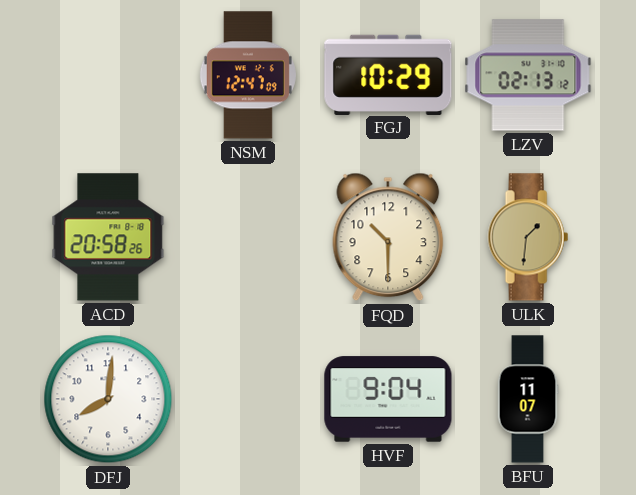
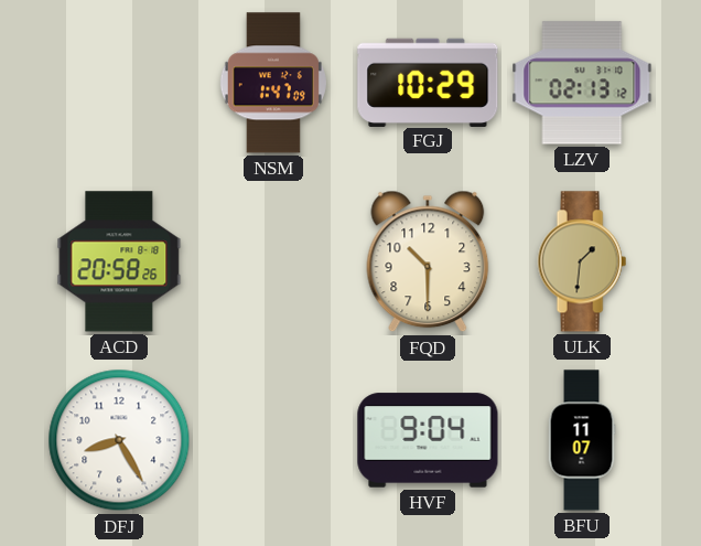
NSM: 12:47 -> 1:47
DFJ: 8:01 -> 8:25
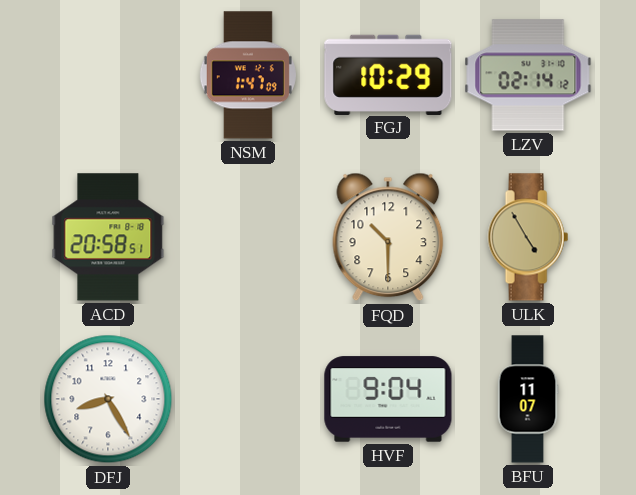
LZV: 02:13 -> 02:14
ACD: 20:58:26 -> 20:58:51
ULK: 1:31 -> 4:55
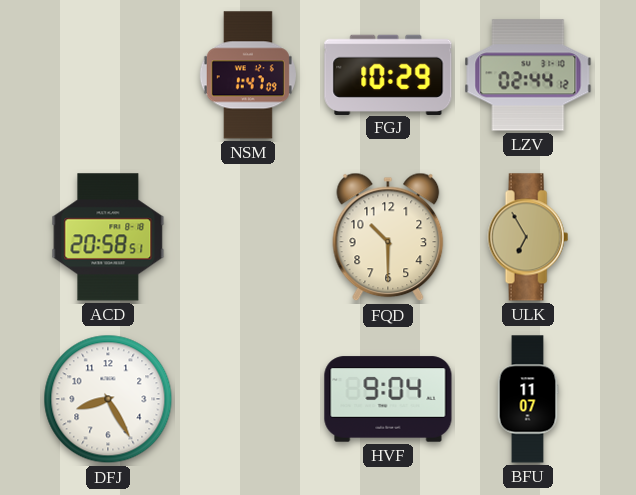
LZV: 02:14 -> 02:44
ULK: 4:55 -> 6:55
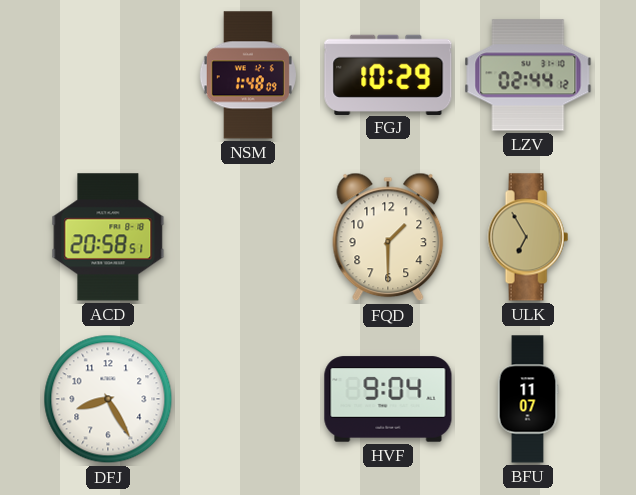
NSM: 1:47 -> 1:48
FQD: 10:30 -> 1:30
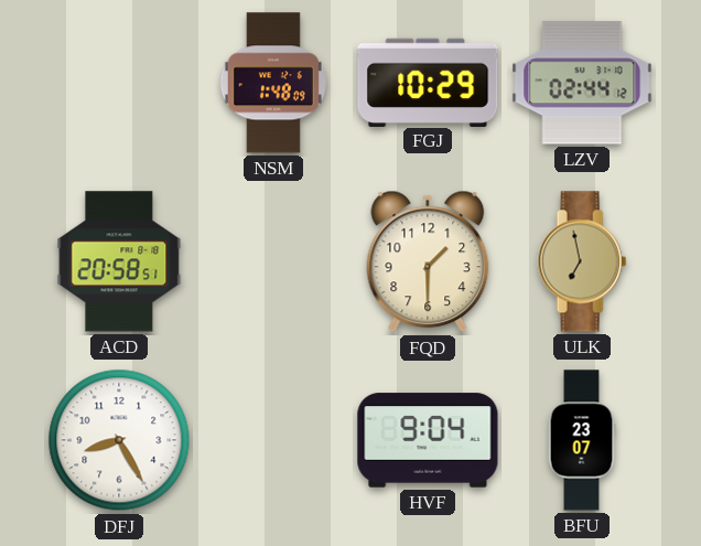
ULK: 6:55 -> 6:58
BFU: 11:07 -> 23:07
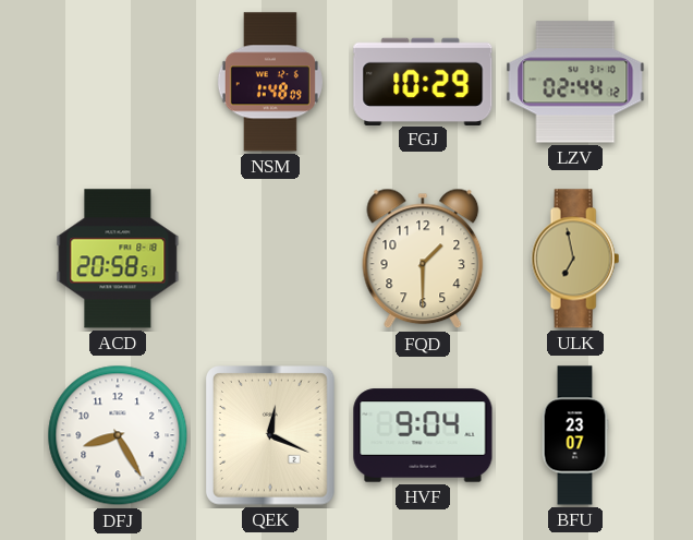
QEK: none -> 12:19
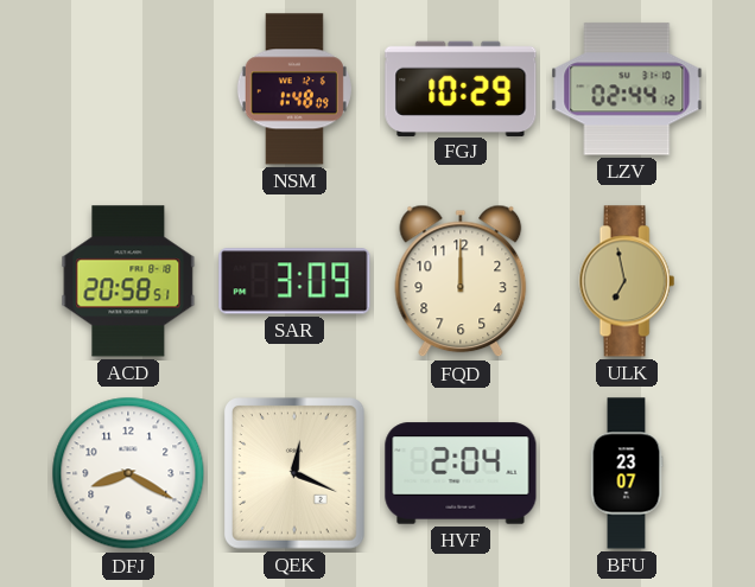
SAR: none -> 3:09
FQD: 1:30 -> 12:00
DFJ: 8:25 -> 8:20
HVF: 9:04 -> 2:04
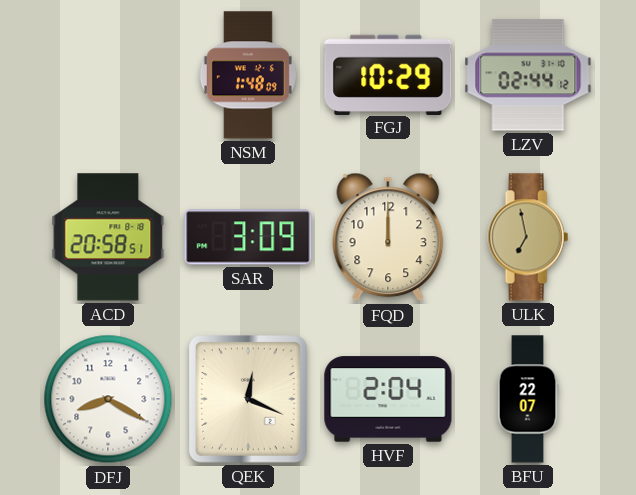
BFU: 23:07 -> 22:07
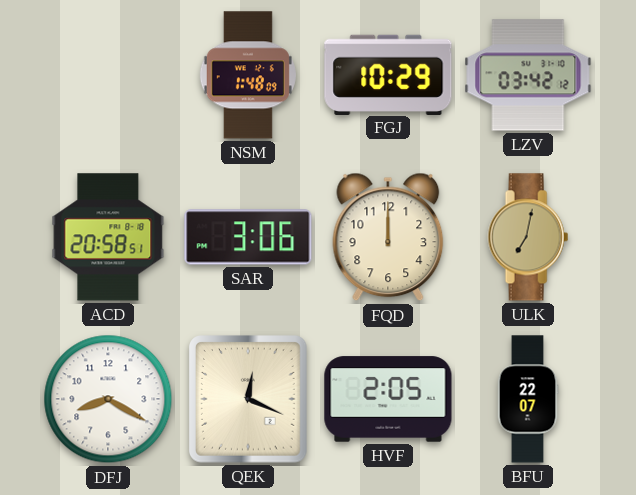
LZV: 02:44 -> 03:42
SAR: 3:09 -> 3:06
ULK: 6:58 -> 7:02
HVF: 2:04 -> 2:05
